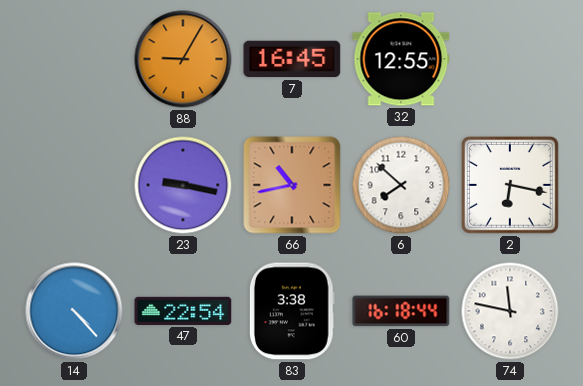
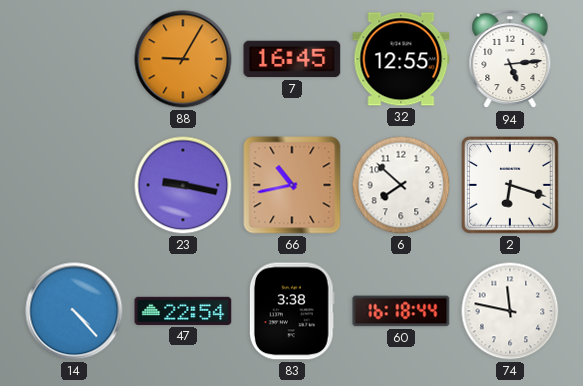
94: none -> 5:14
2: 6:17 -> 6:18
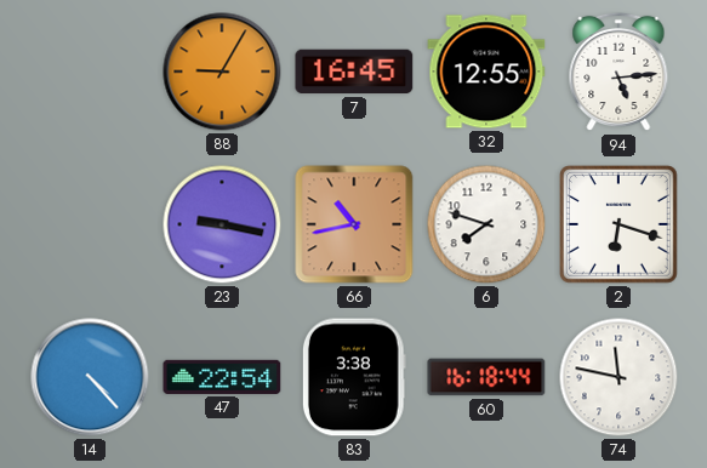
6: 7:52 -> 7:48
